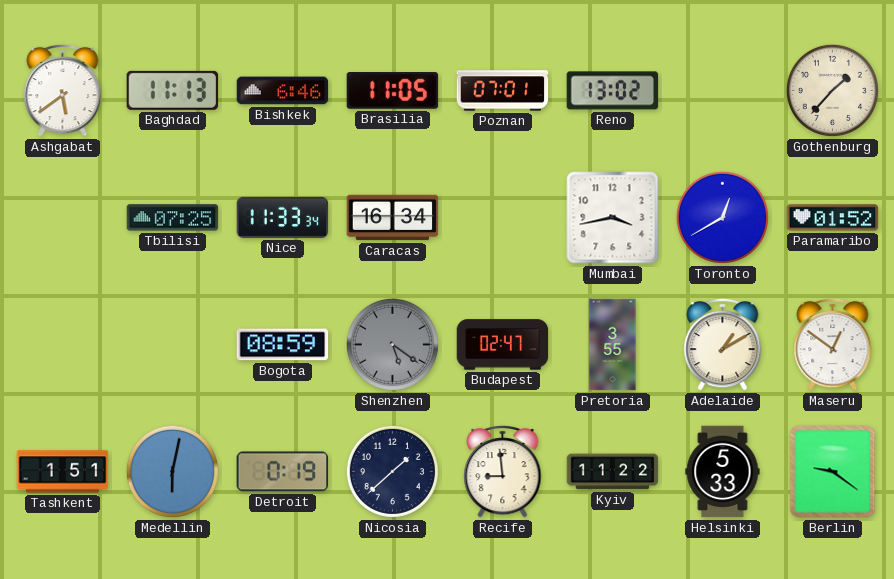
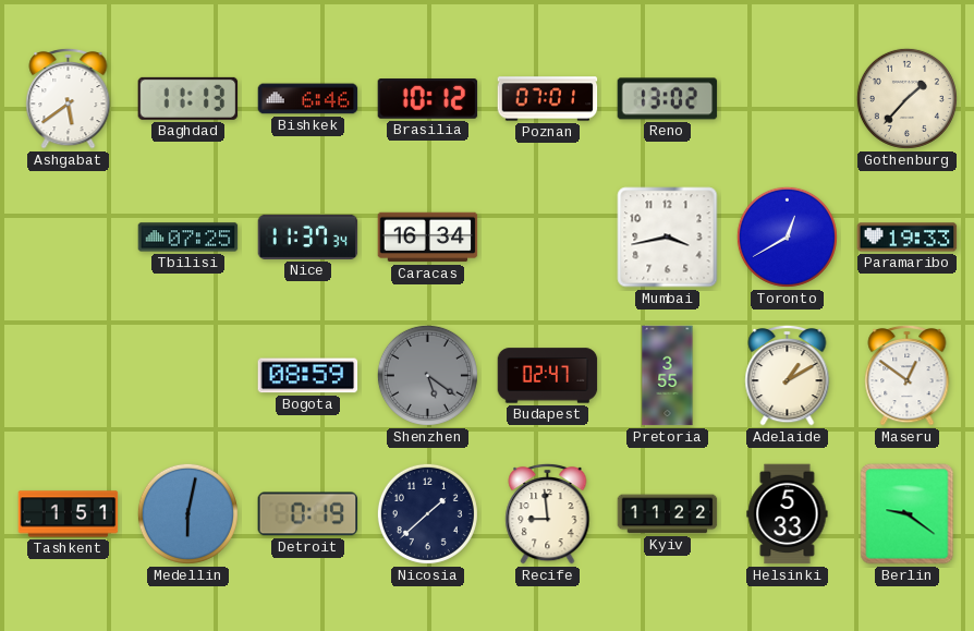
Brasilia: 11:05 -> 10:12
Nice: 11:33 -> 11:37
Paramaribo: 01:52 -> 19:33
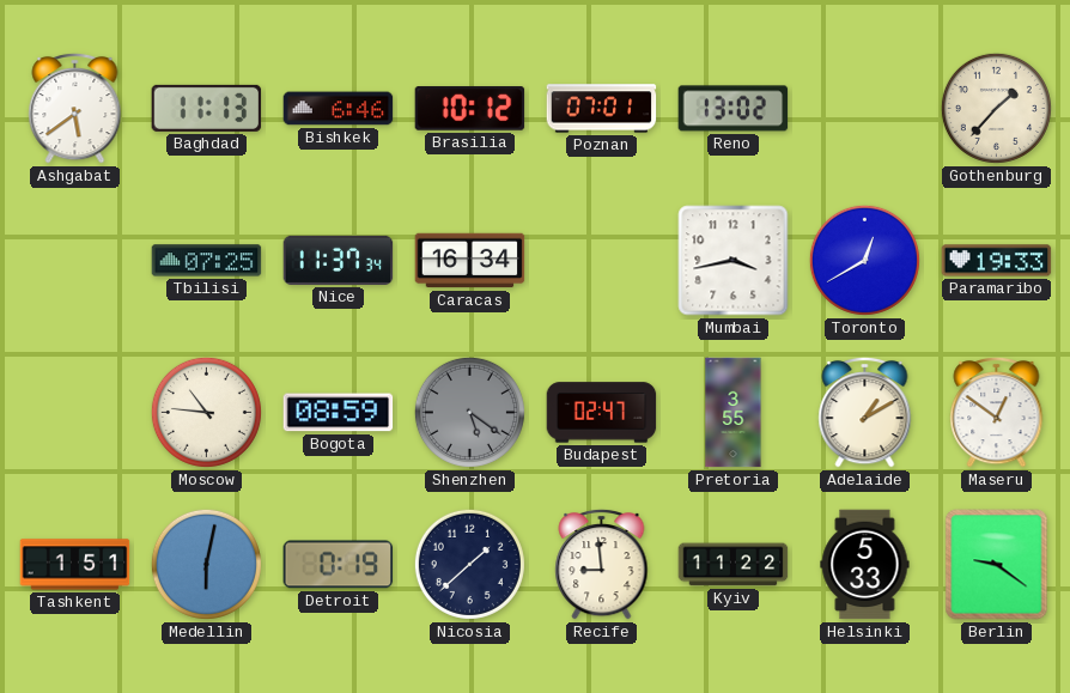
Moscow: none -> 10:46
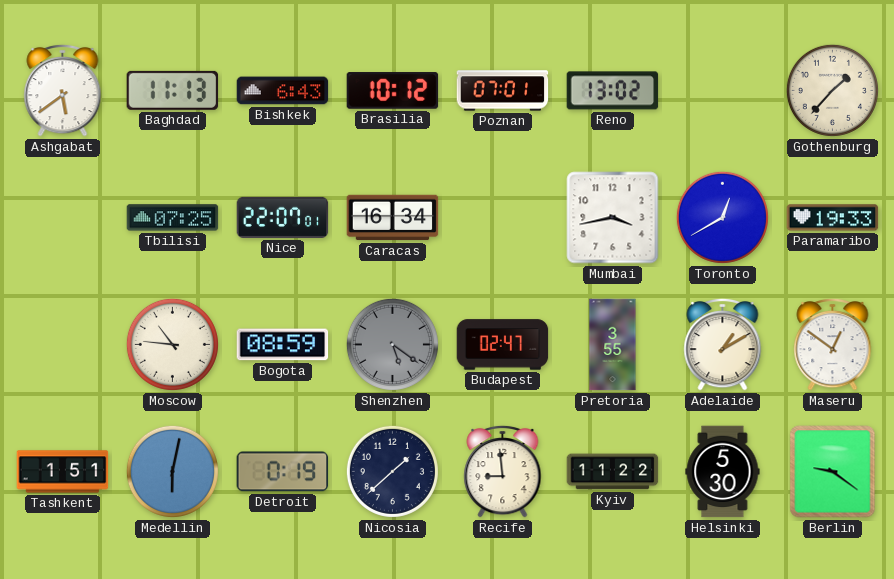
Bishkek: 6:46 -> 6:43
Nice: 11:37 -> 22:07
Helsinki: 5:33 -> 5:30
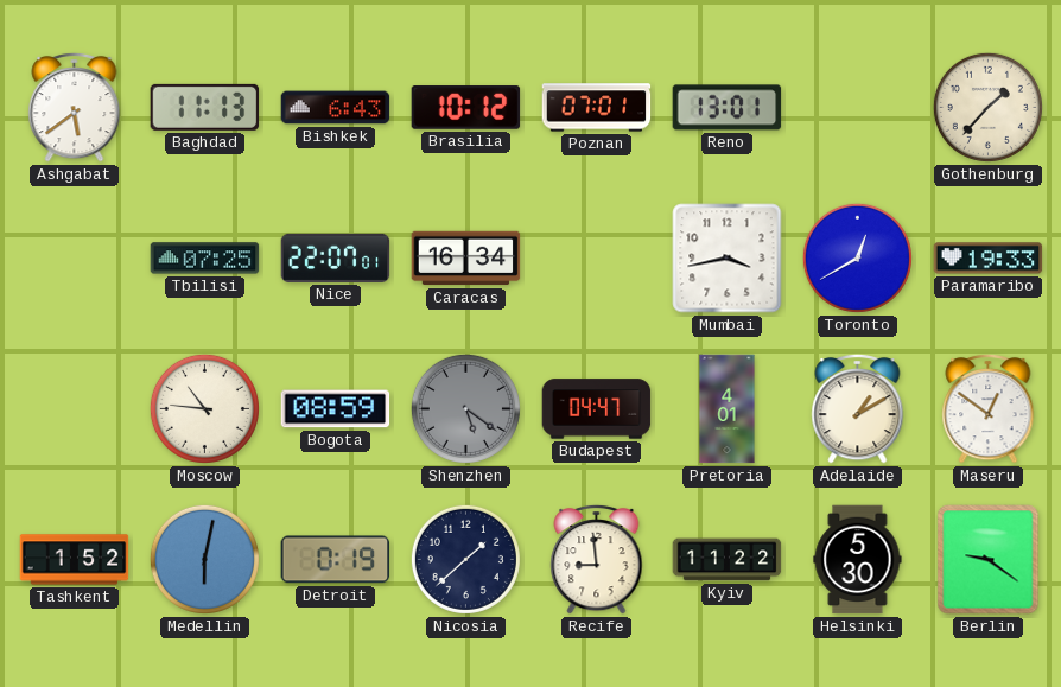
Reno: 13:02 -> 13:01
Budapest: 02:47 -> 04:47
Pretoria: 3:55 -> 4:01
Tashkent: 1:51 -> 1:52
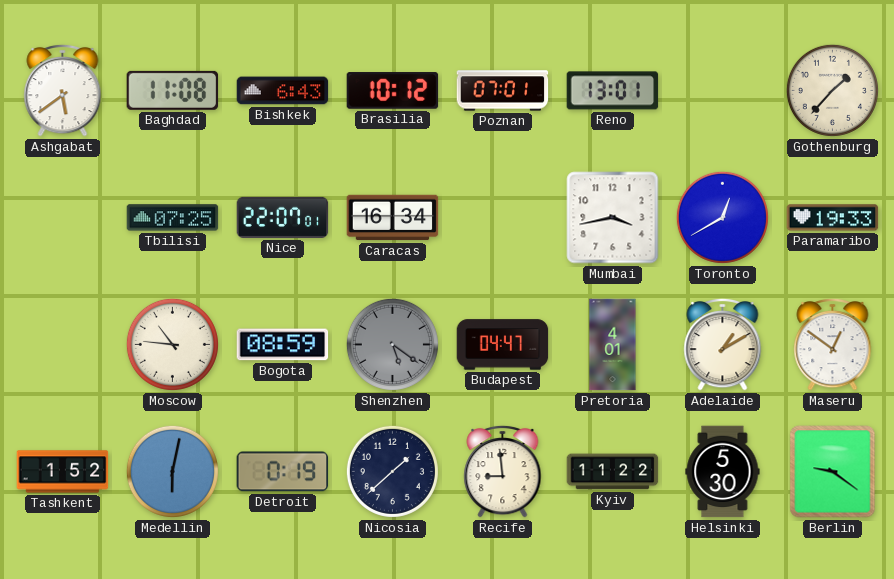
Baghdad: 11:13 -> 11:08
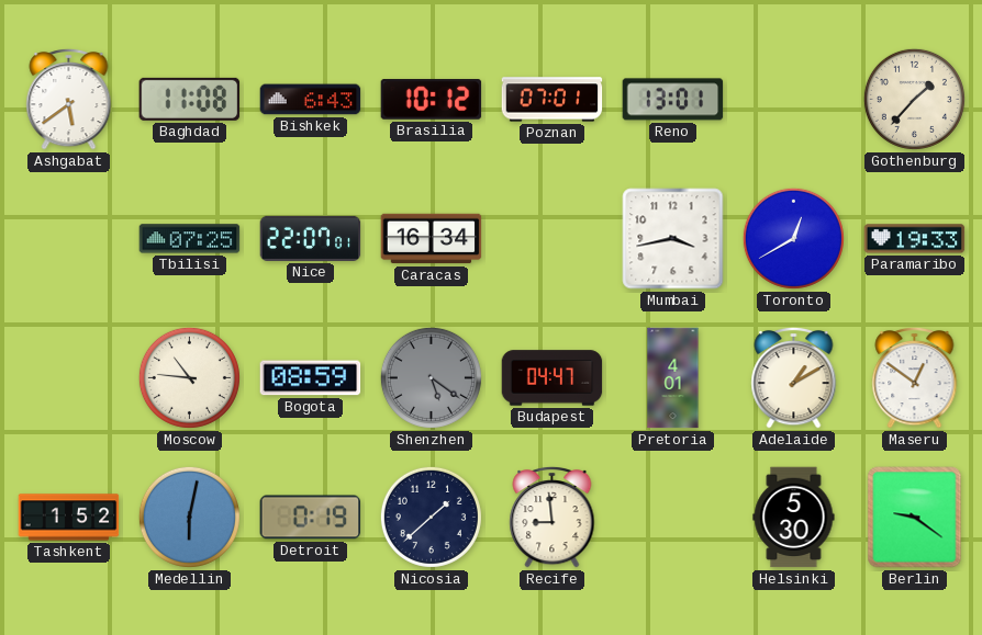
Kyiv: 11:22 -> none
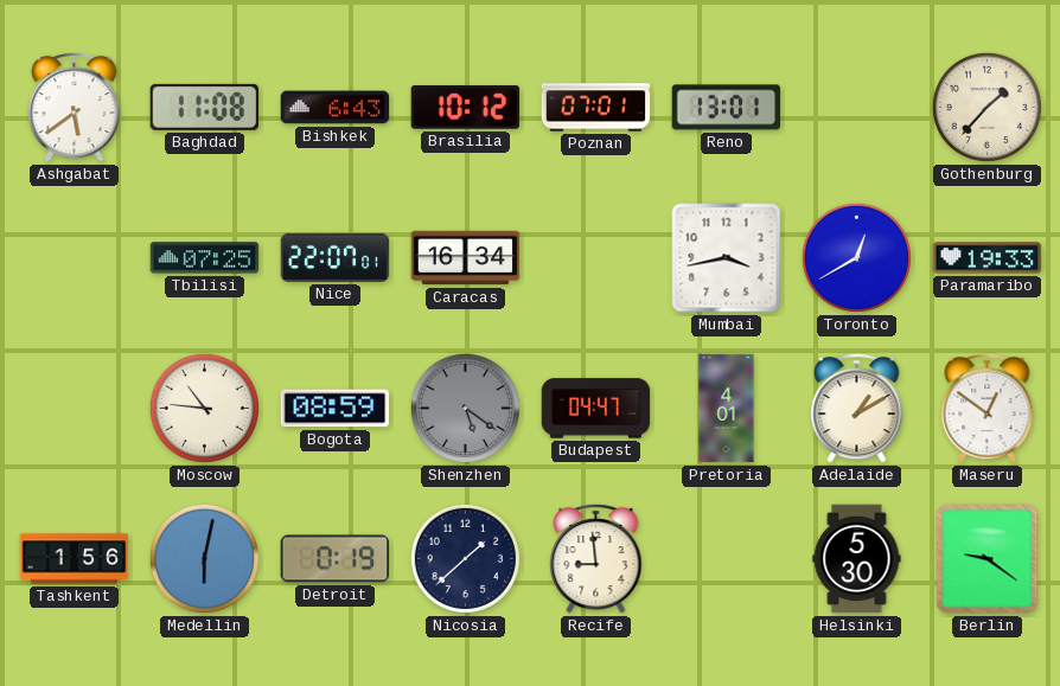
Tashkent: 1:52 -> 1:56
